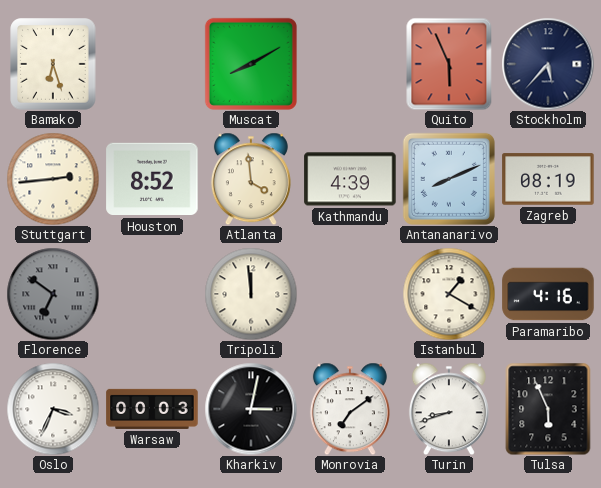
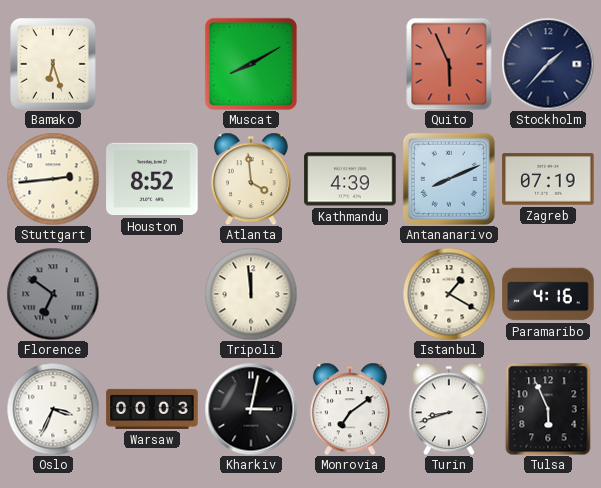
Stockholm: 5:37 -> 1:37
Zagreb: 08:19 -> 07:19
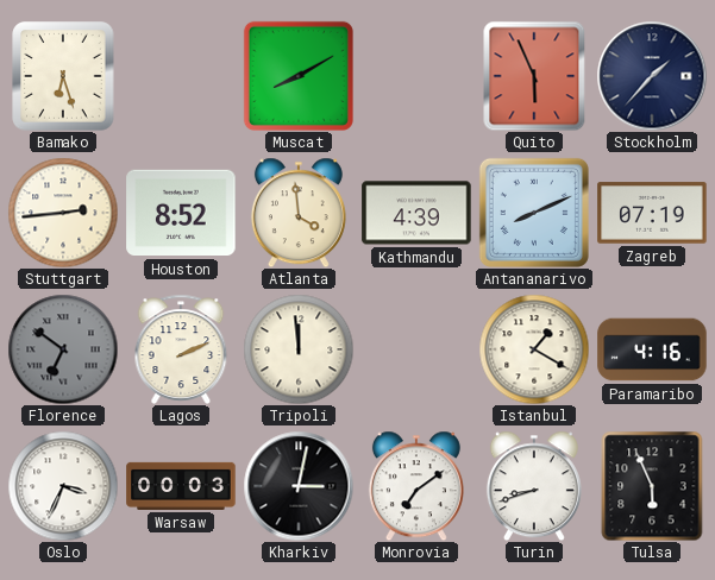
Lagos: none -> 2:11
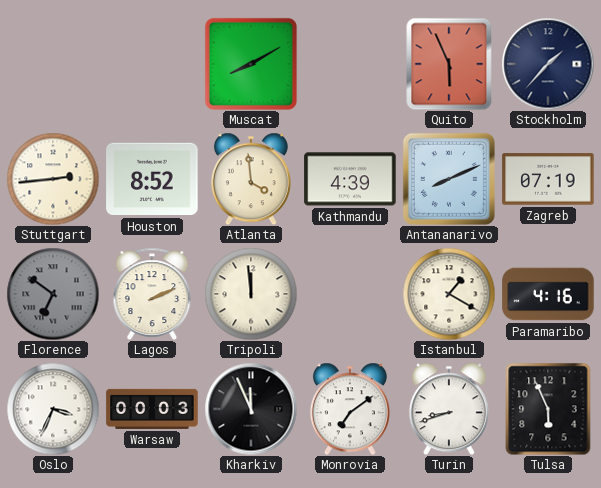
Bamako: 6:27 -> none
Kharkiv: 3:02 -> 11:56
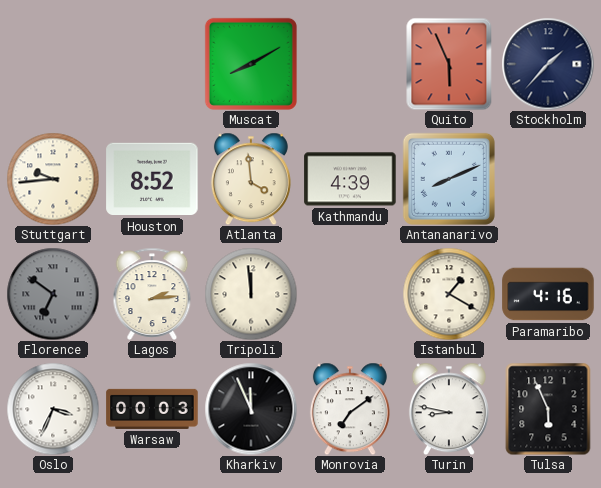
Stuttgart: 2:44 -> 9:44
Zagreb: 07:19 -> none
Lagos: 2:11 -> 2:14
Turin: 8:42 -> 8:47
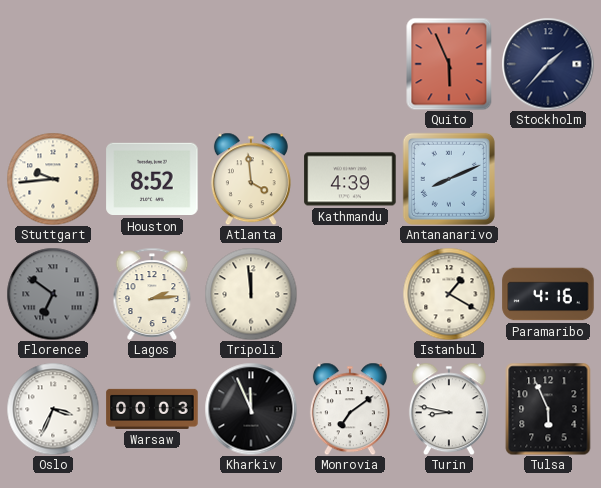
Muscat: 8:10 -> none
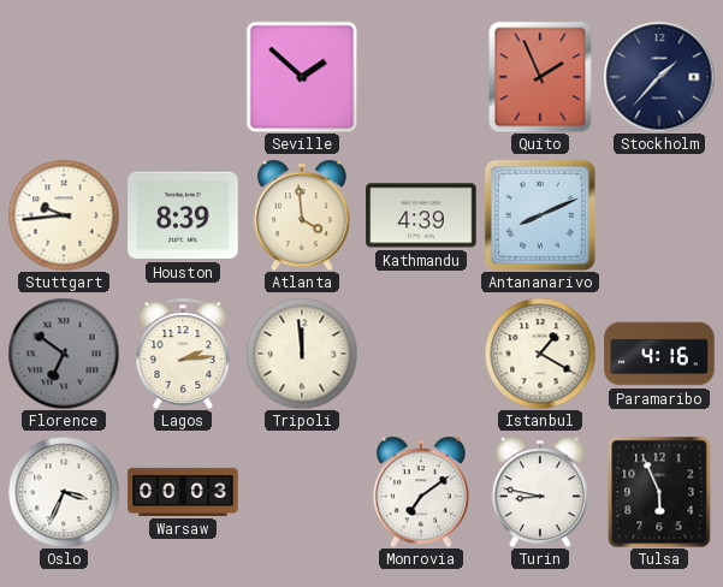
Seville: none -> 1:52
Quito: 5:56 -> 1:56
Houston: 8:52 -> 8:39
Kharkiv: 11:56 -> none
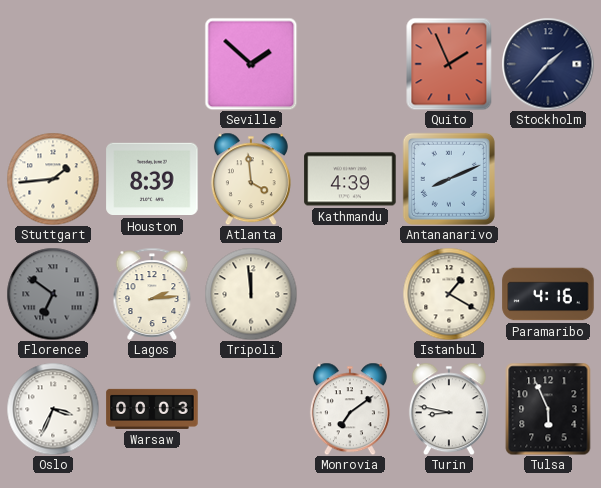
Stuttgart: 9:44 -> 1:44
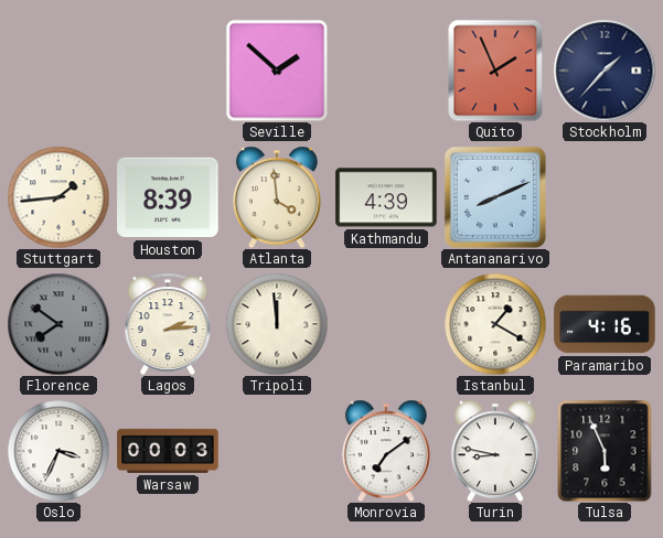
Florence: 6:51 -> 7:51
